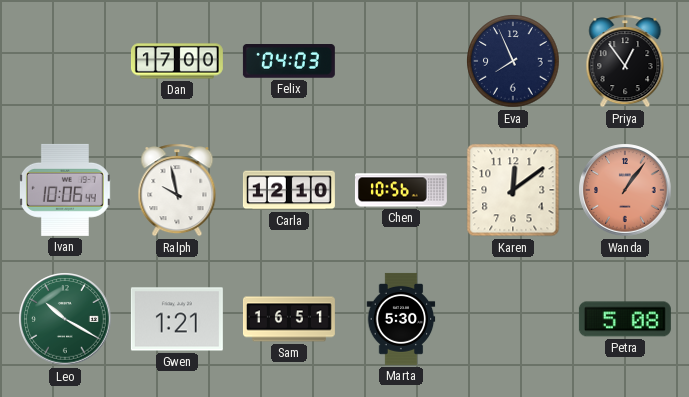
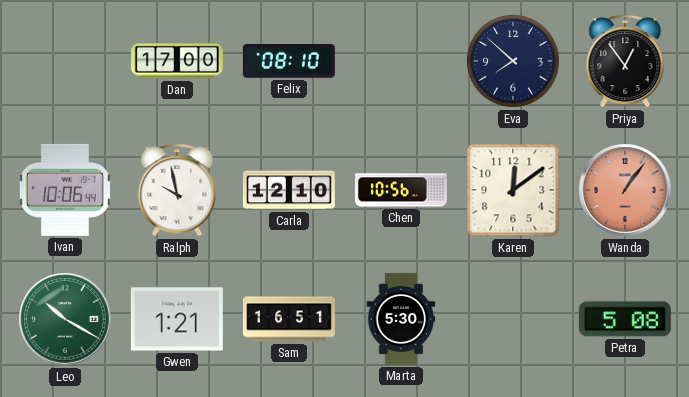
Felix: 04:03 -> 08:10
Eva: 7:56 -> 7:52
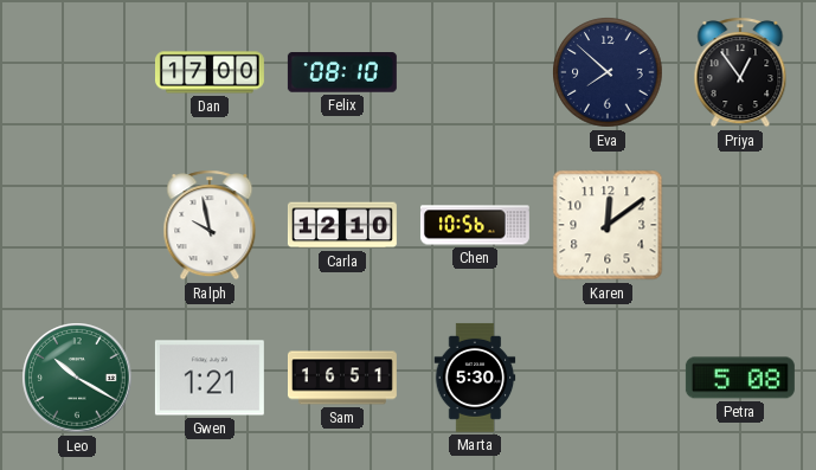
Ivan: 10:06 -> none
Wanda: 1:06 -> none
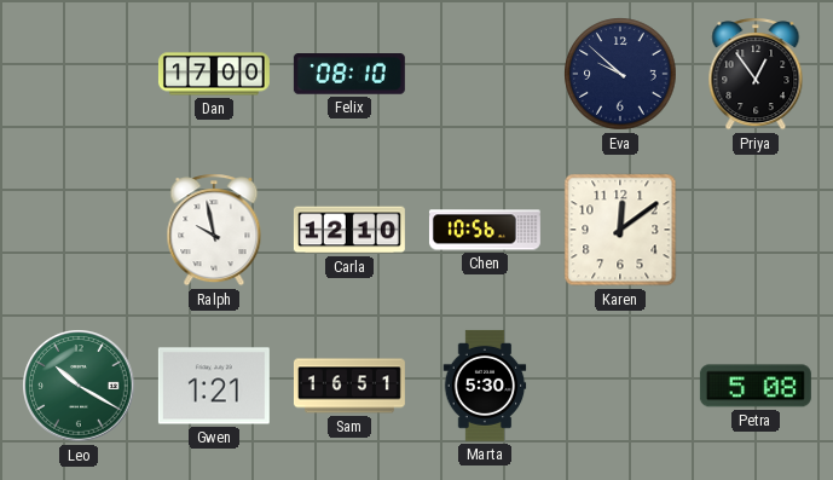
Eva: 7:52 -> 9:52
